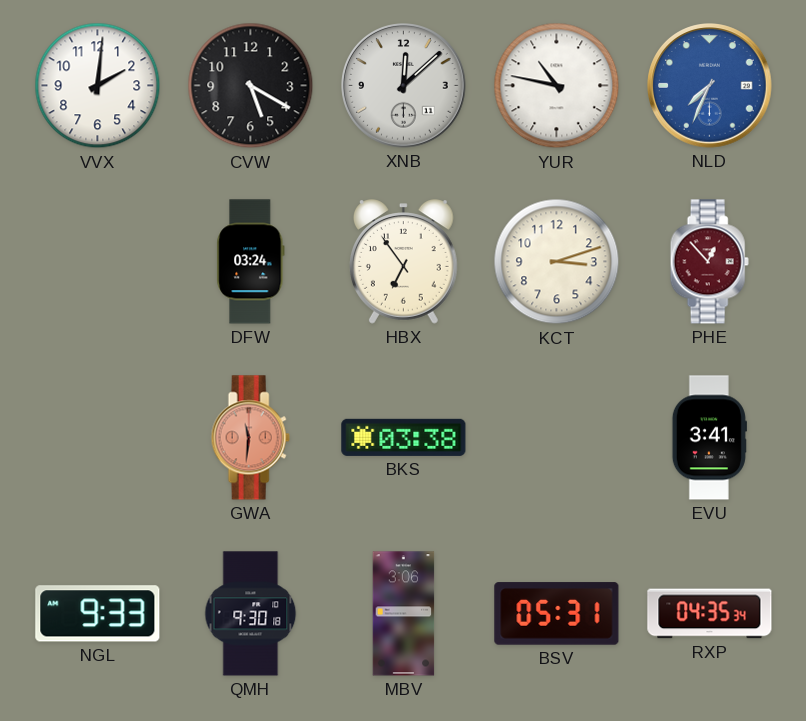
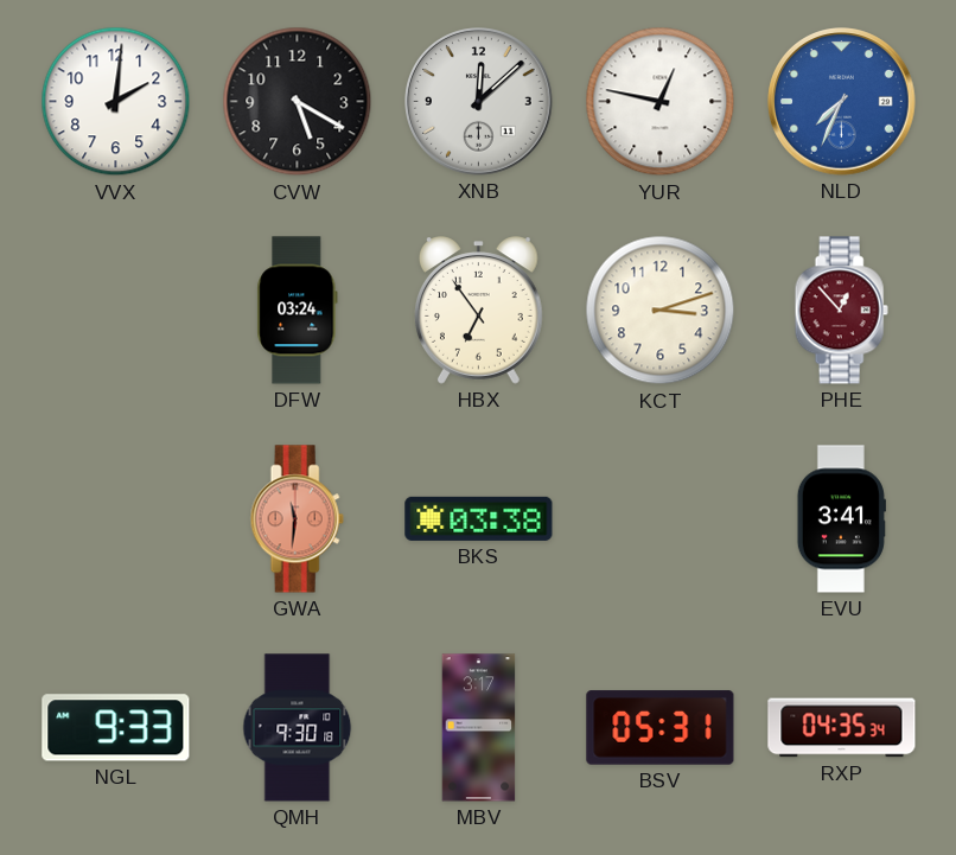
YUR: 10:47 -> 12:47
MBV: 3:06 -> 3:17
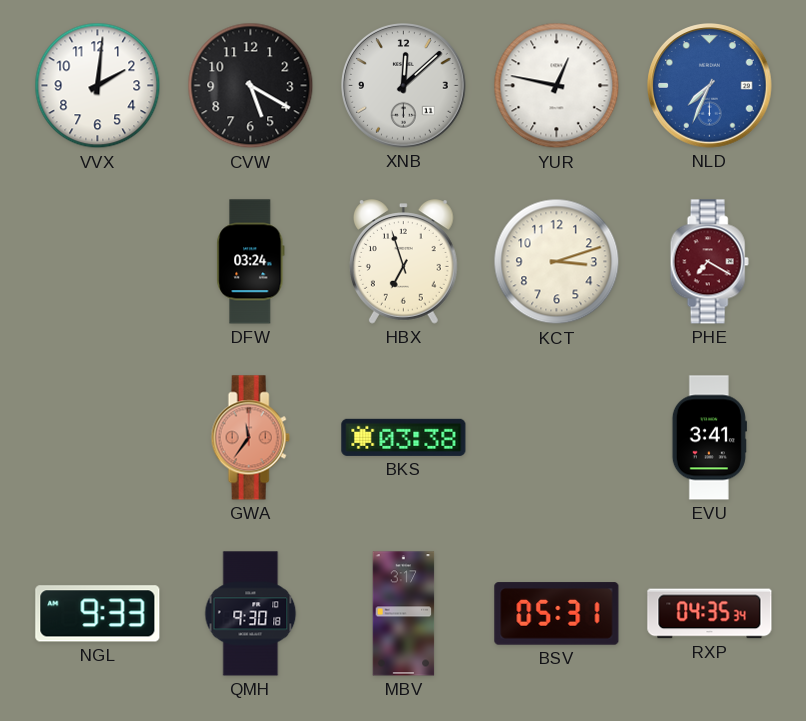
HBX: 6:54 -> 6:57
PHE: 12:53 -> 7:20
GWA: 11:31 -> 11:36
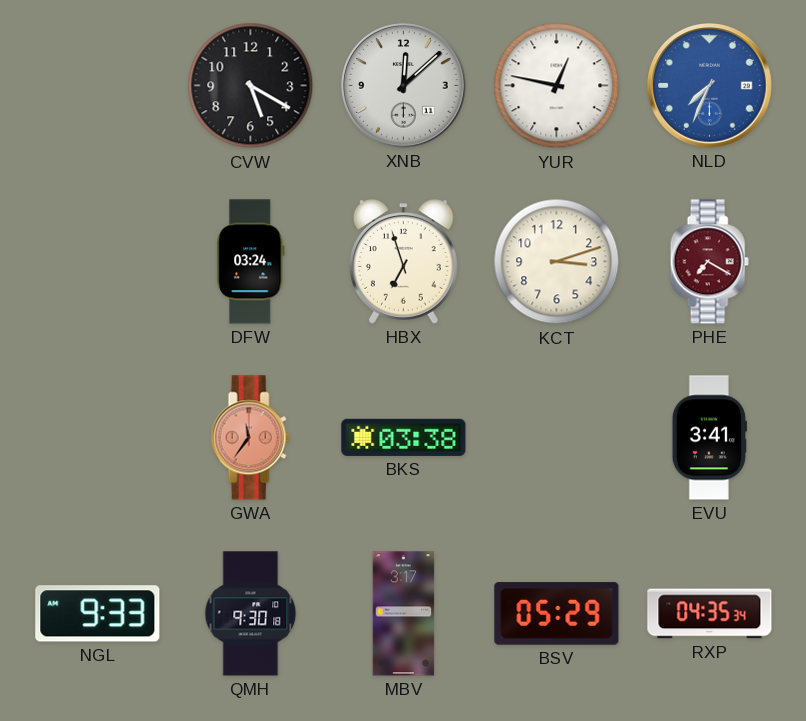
VVX: 2:01 -> none
BSV: 05:31 -> 05:29
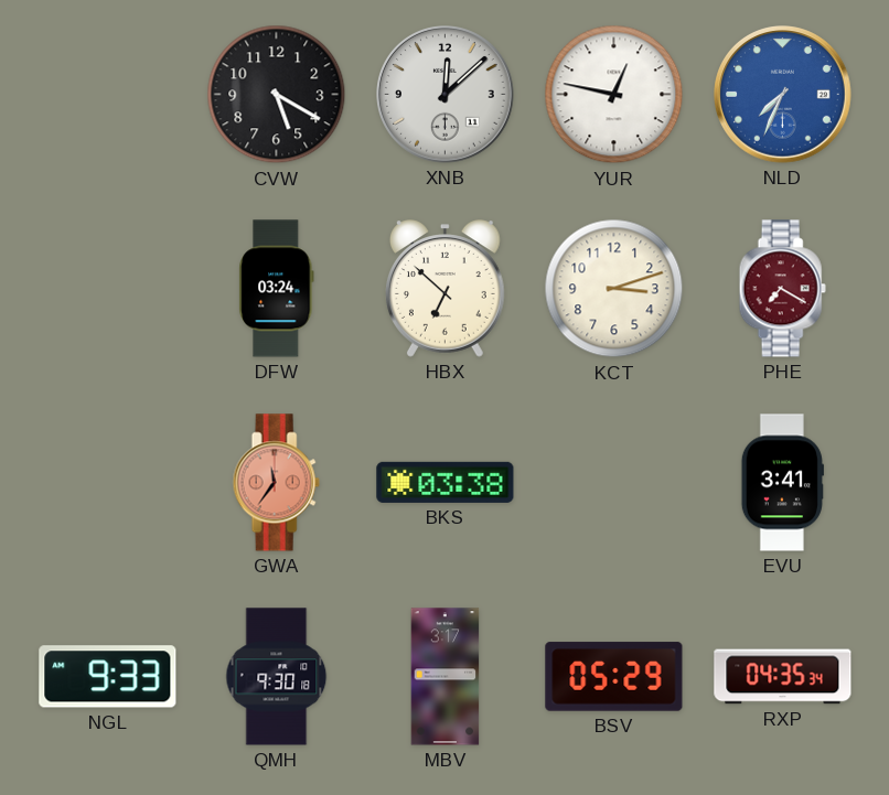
HBX: 6:57 -> 6:52
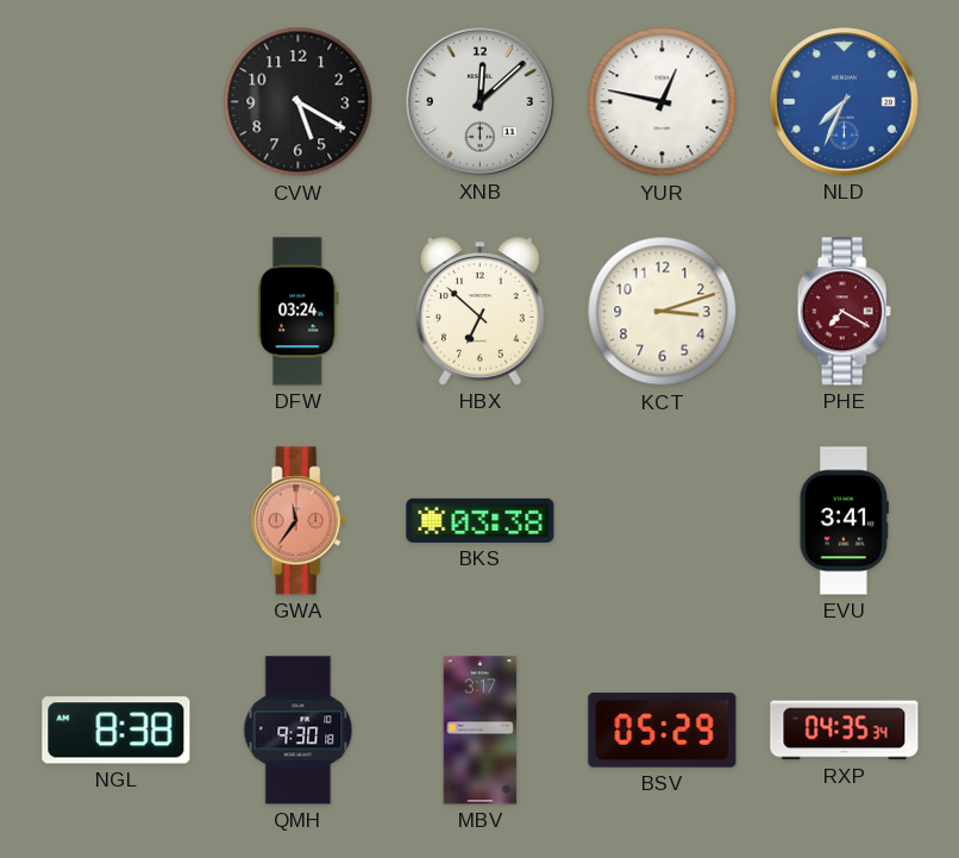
NGL: 9:33 -> 8:38
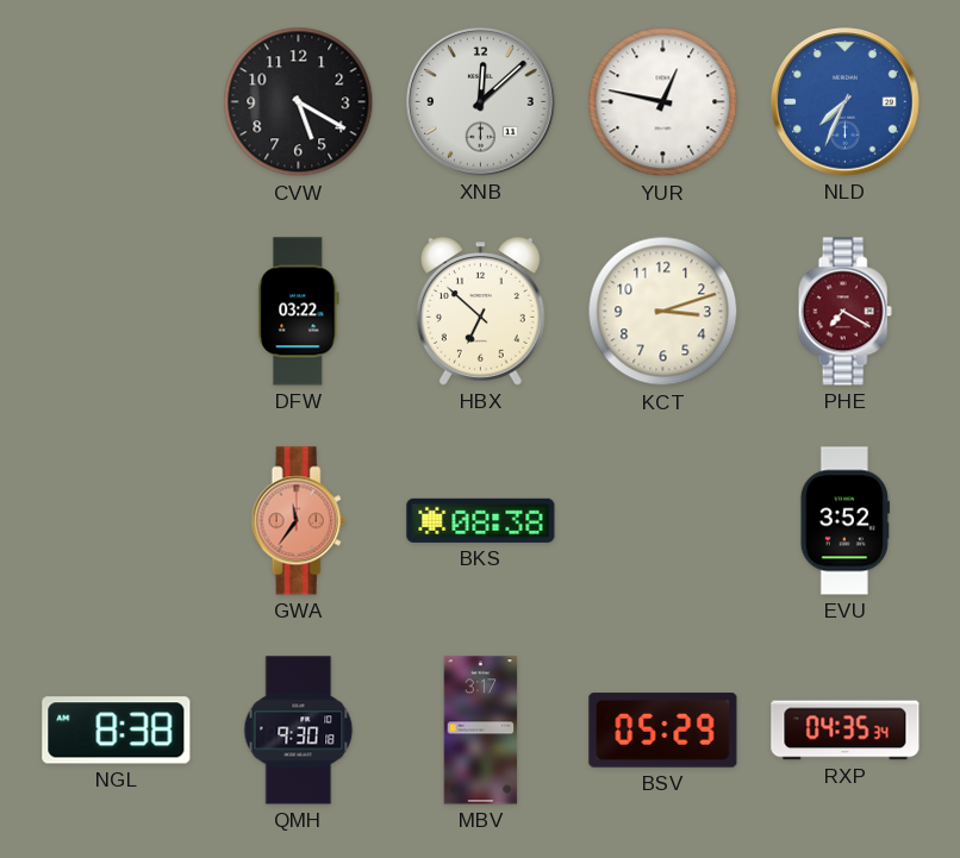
DFW: 03:24 -> 03:22
BKS: 03:38 -> 08:38
EVU: 3:41 -> 3:52
